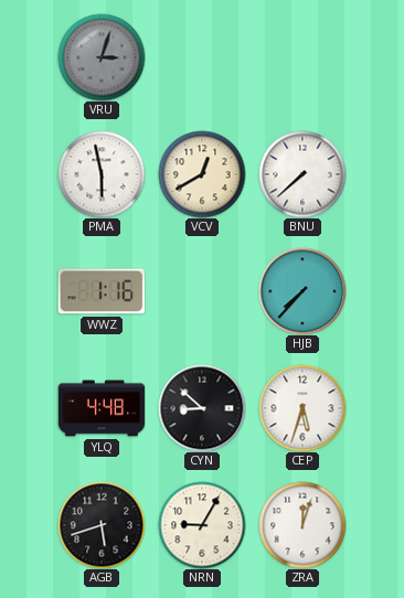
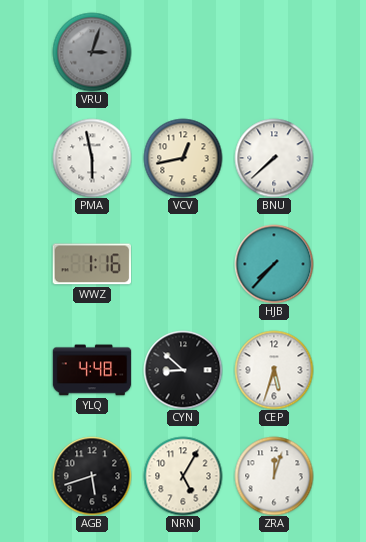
VCV: 12:40 -> 12:43
NRN: 9:05 -> 5:05
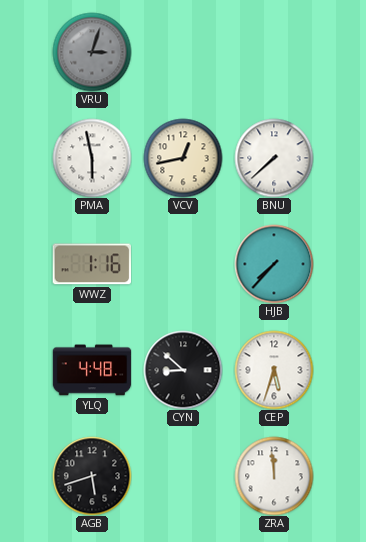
NRN: 5:05 -> none
ZRA: 12:03 -> 11:59
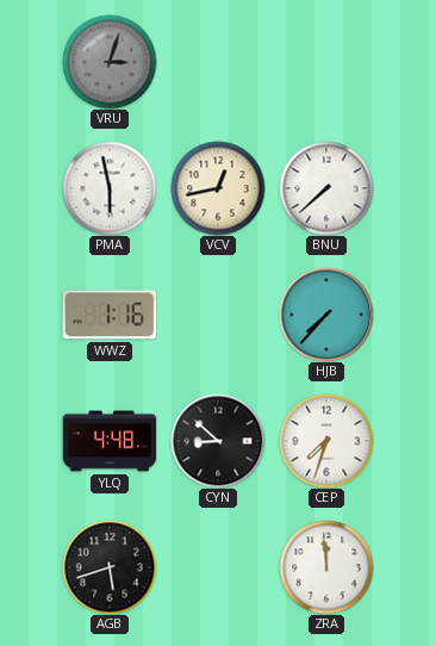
CEP: 5:33 -> 7:33
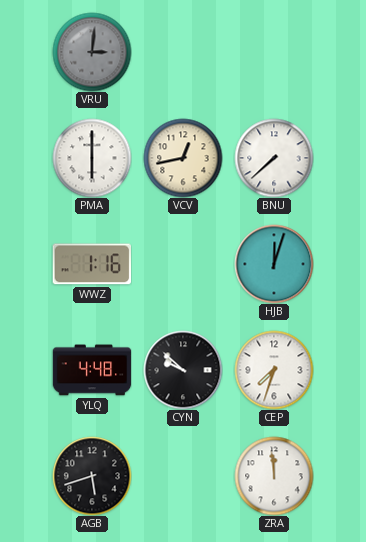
VRU: 3:03 -> 3:01
PMA: 5:58 -> 6:00
HJB: 7:37 -> 12:03
CYN: 8:52 -> 9:52
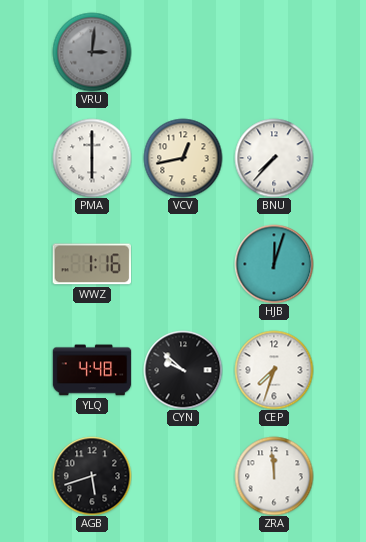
BNU: 7:38 -> 7:37
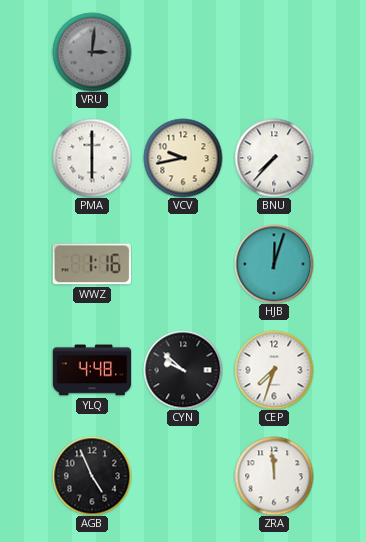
VCV: 12:43 -> 9:43
AGB: 5:42 -> 4:56
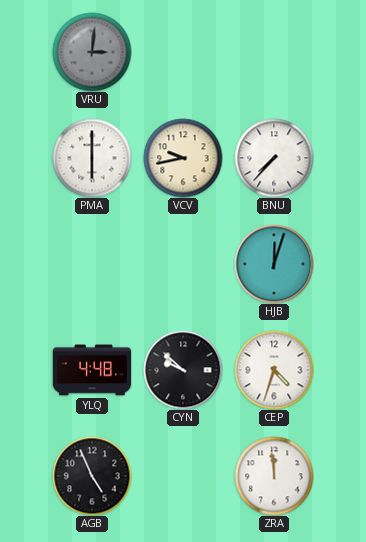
WWZ: 1:16 -> none
CEP: 7:33 -> 4:33
